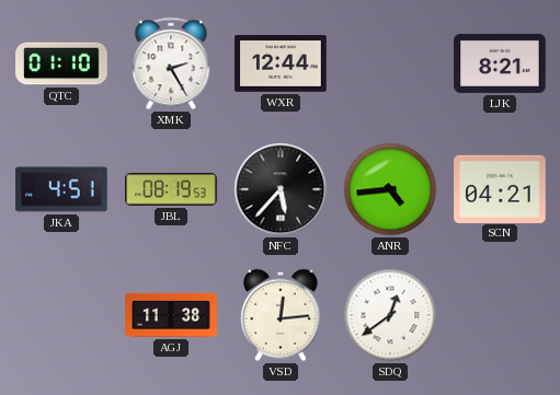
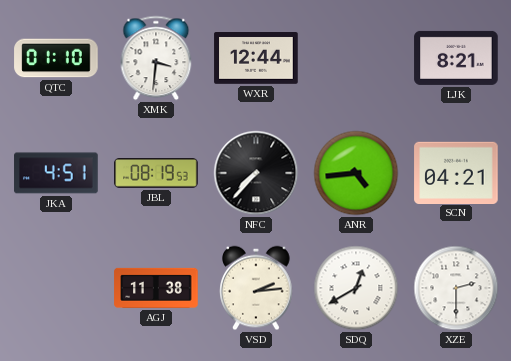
XMK: 2:25 -> 3:31
NFC: 5:37 -> 7:37
VSD: 12:14 -> 2:14
SDQ: 12:39 -> 12:40
XZE: none -> 2:30
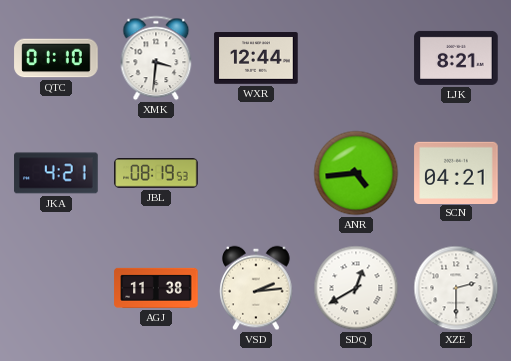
JKA: 4:51 -> 4:21
NFC: 7:37 -> none
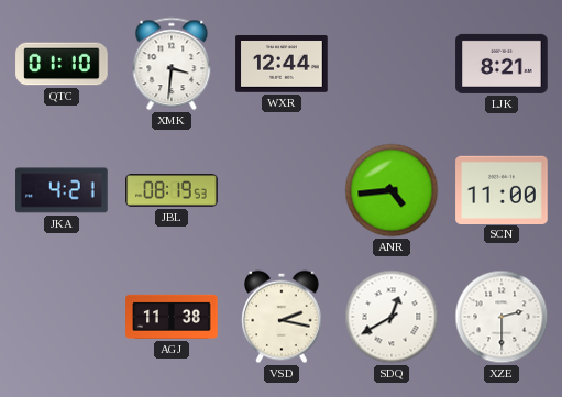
SCN: 04:21 -> 11:00
VSD: 2:14 -> 2:17
